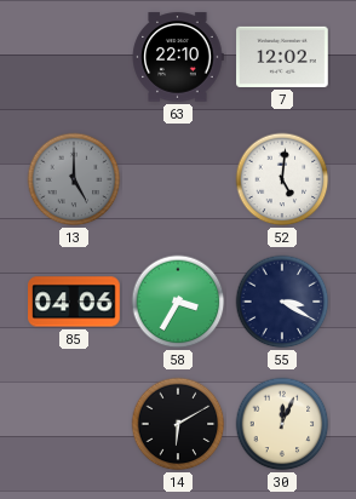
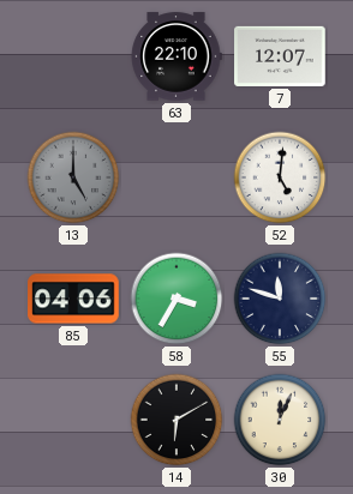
7: 12:02 -> 12:07
55: 3:20 -> 11:48
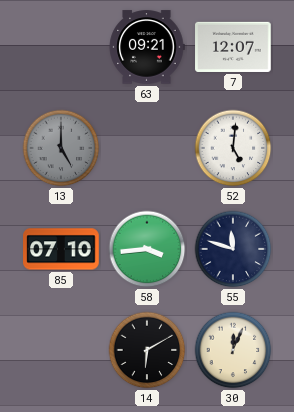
63: 22:10 -> 09:21
85: 04:06 -> 07:10
58: 3:35 -> 3:44
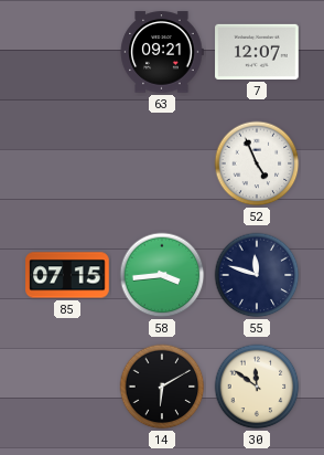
13: 5:00 -> none
52: 5:01 -> 4:56
85: 07:10 -> 07:15
30: 12:04 -> 11:51
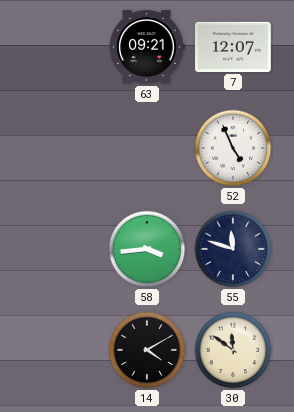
85: 07:15 -> none
14: 6:10 -> 4:10
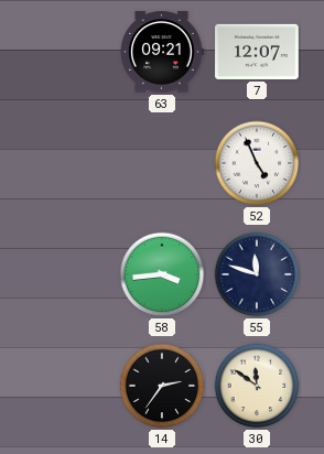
14: 4:10 -> 2:36
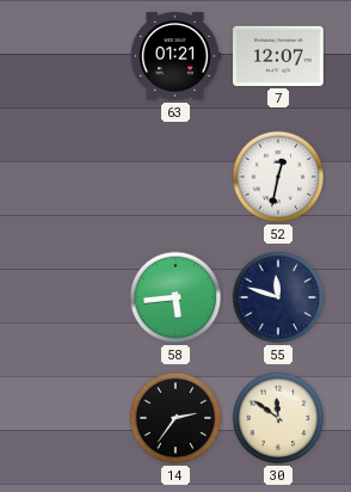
63: 09:21 -> 01:21
52: 4:56 -> 12:32
58: 3:44 -> 5:44
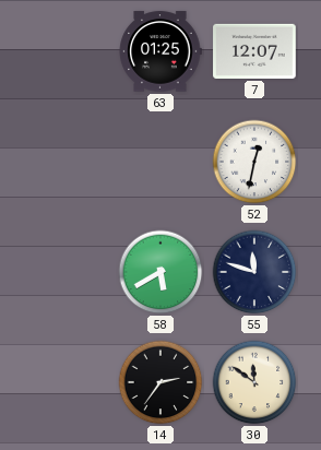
63: 01:21 -> 01:25
58: 5:44 -> 5:40
